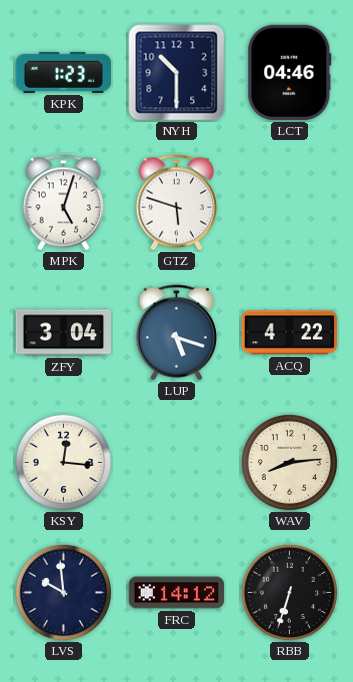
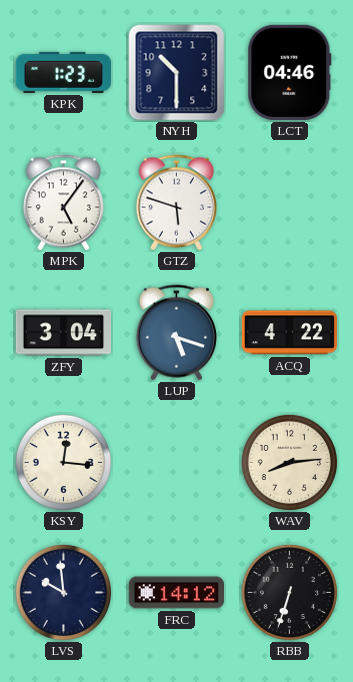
MPK: 5:03 -> 5:06
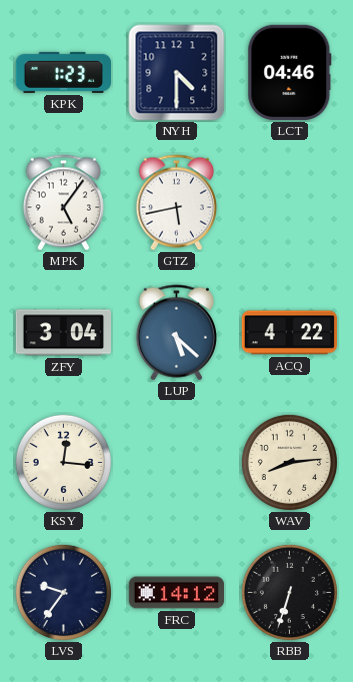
NYH: 10:30 -> 4:30
GTZ: 5:48 -> 5:43
LUP: 5:18 -> 5:22
LVS: 9:59 -> 9:36
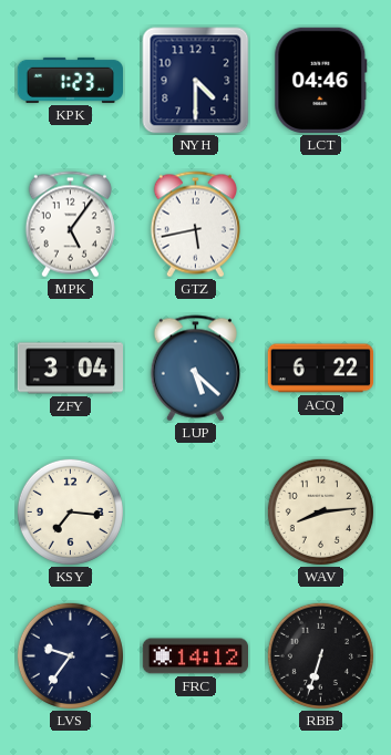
ACQ: 4:22 -> 6:22
KSY: 12:16 -> 7:16
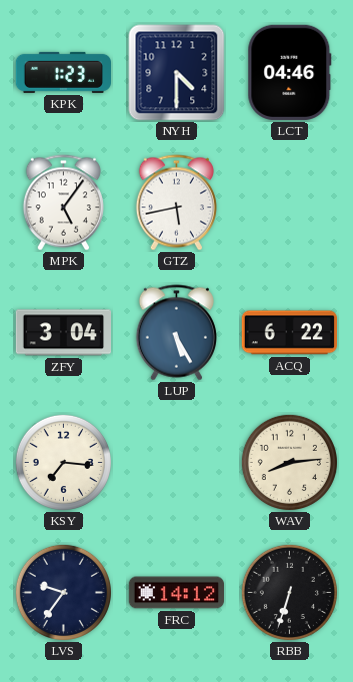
LUP: 5:22 -> 5:25
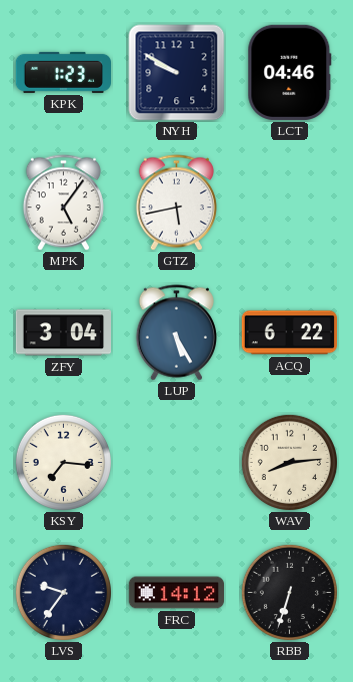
NYH: 4:30 -> 9:50
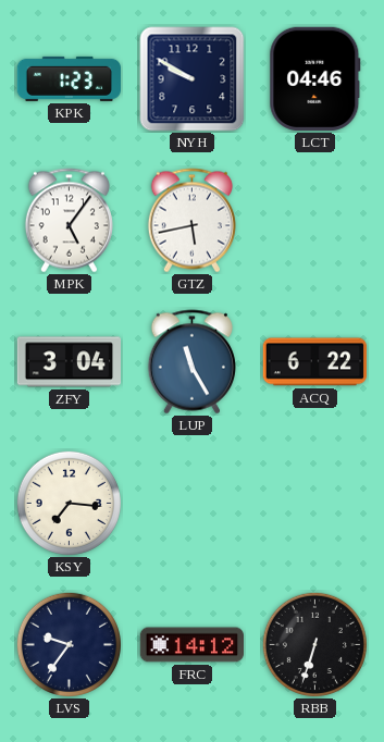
LUP: 5:25 -> 11:25
WAV: 8:14 -> none
